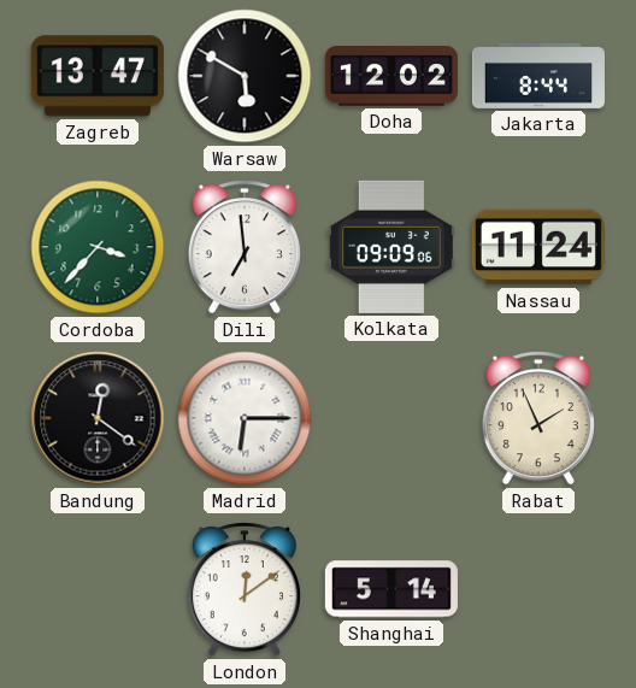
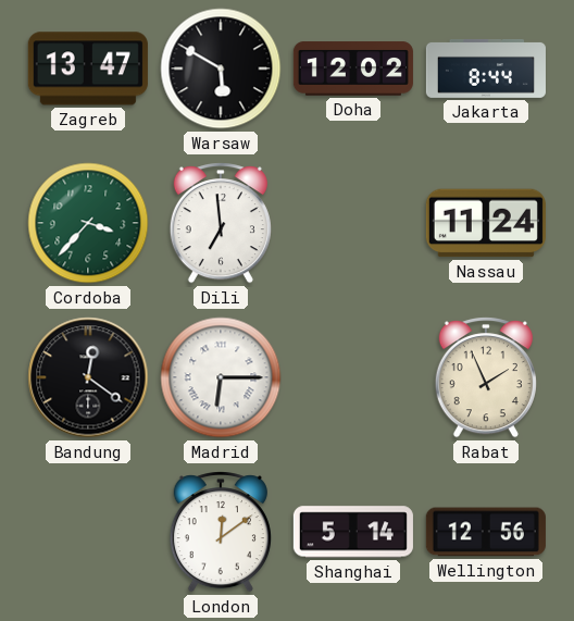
Kolkata: 09:09 -> none
Wellington: none -> 12:56
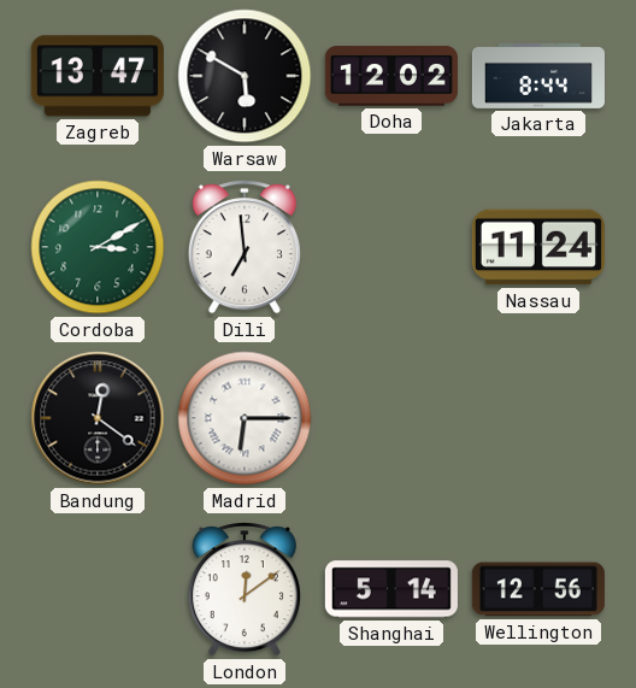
Cordoba: 3:37 -> 3:10
Rabat: 1:56 -> none
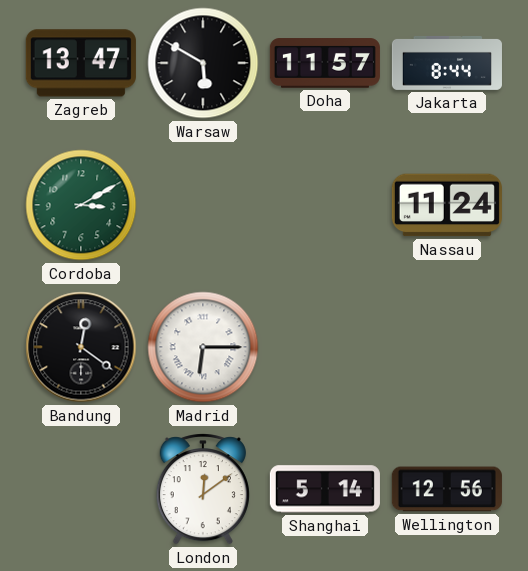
Doha: 12:02 -> 11:57
Dili: 6:59 -> none
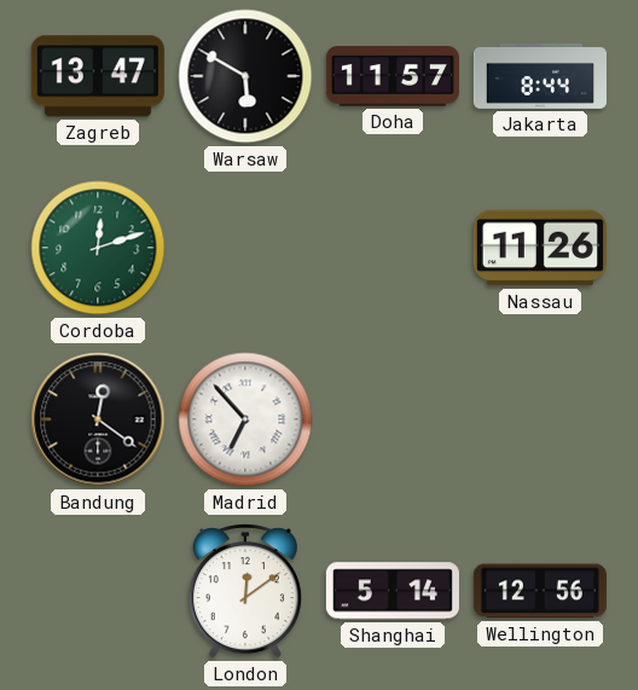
Cordoba: 3:10 -> 12:12
Nassau: 11:24 -> 11:26
Madrid: 6:15 -> 6:53
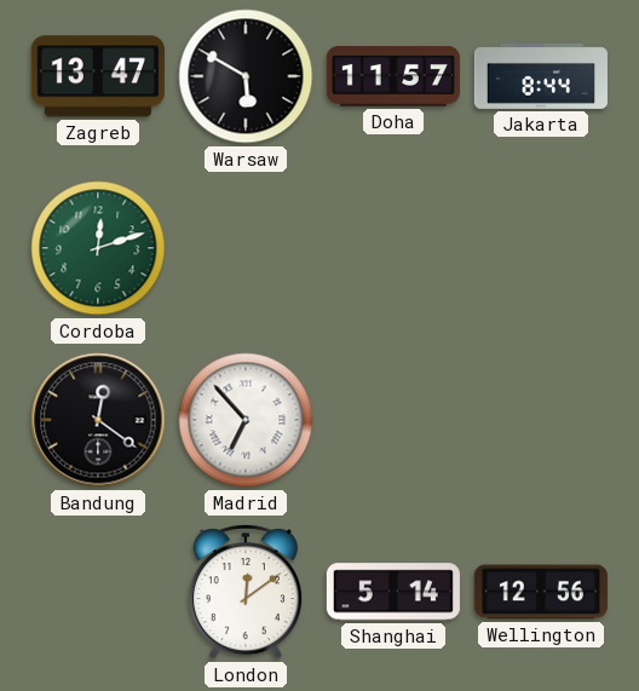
Nassau: 11:26 -> none
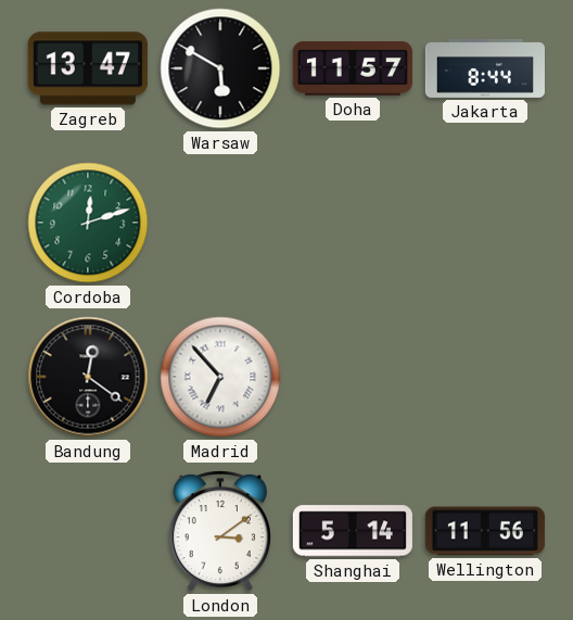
London: 12:09 -> 3:09
Wellington: 12:56 -> 11:56
